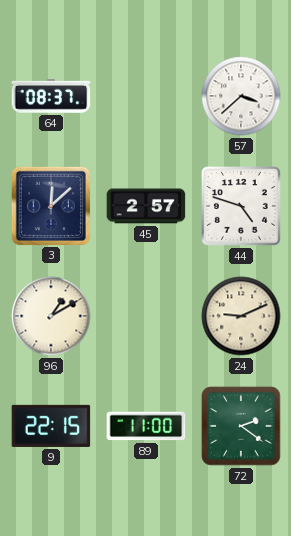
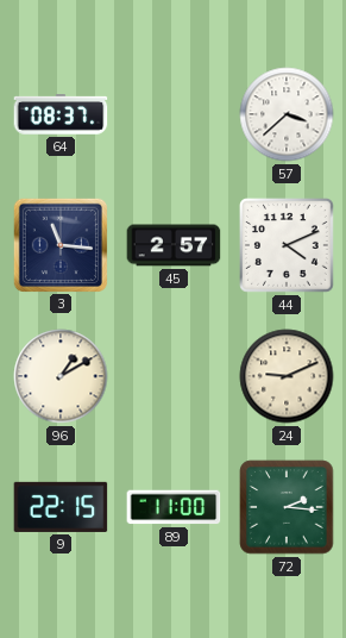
3: 12:08 -> 11:16
44: 4:48 -> 4:11
72: 2:21 -> 2:16
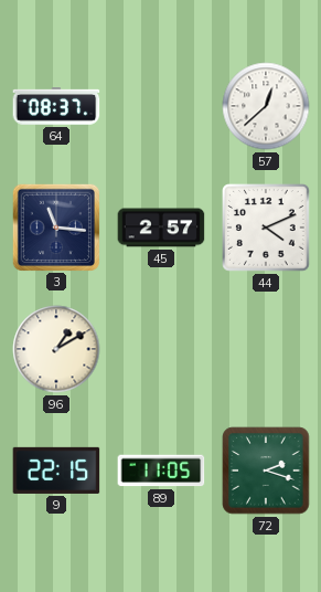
57: 3:38 -> 12:38
24: 9:11 -> none
89: 11:00 -> 11:05
72: 2:16 -> 2:18
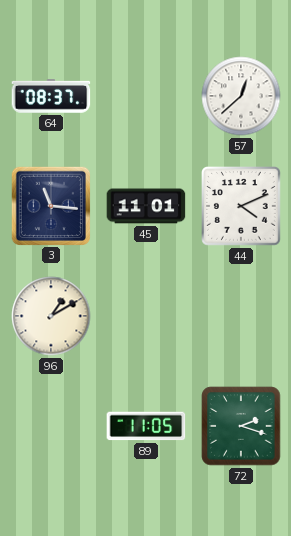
45: 2:57 -> 11:01
9: 22:15 -> none
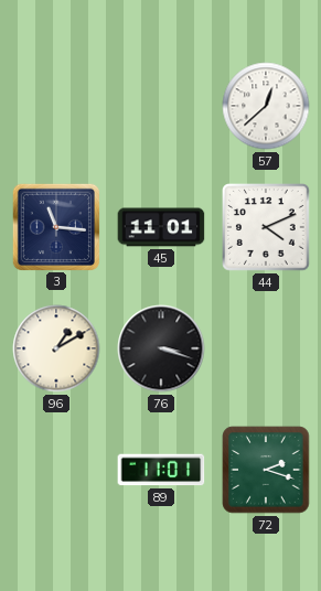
64: 08:37 -> none
76: none -> 3:18
89: 11:05 -> 11:01
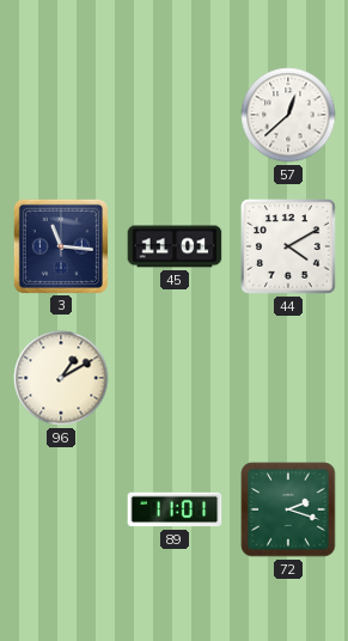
44: 4:11 -> 4:10
76: 3:18 -> none
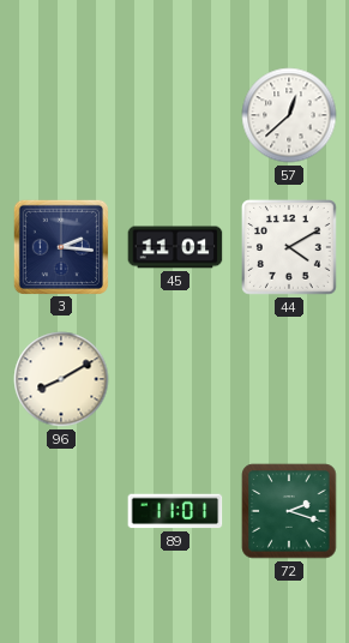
3: 11:16 -> 2:16
96: 1:10 -> 8:10
